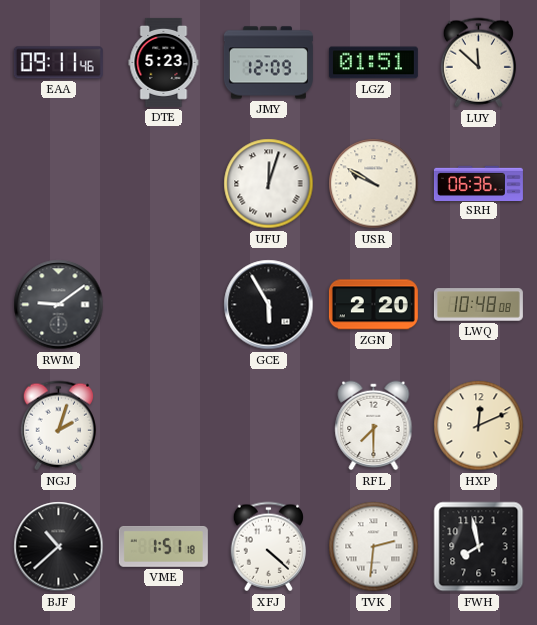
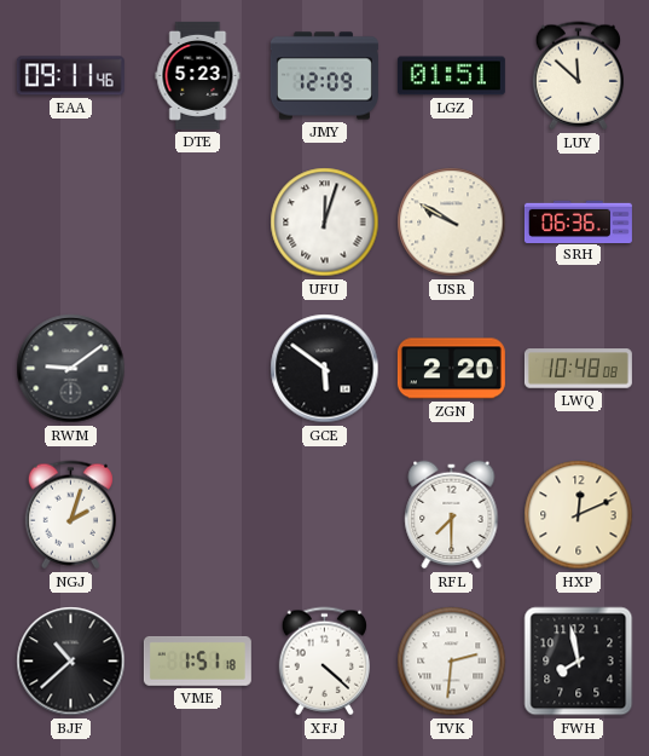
GCE: 5:55 -> 5:51
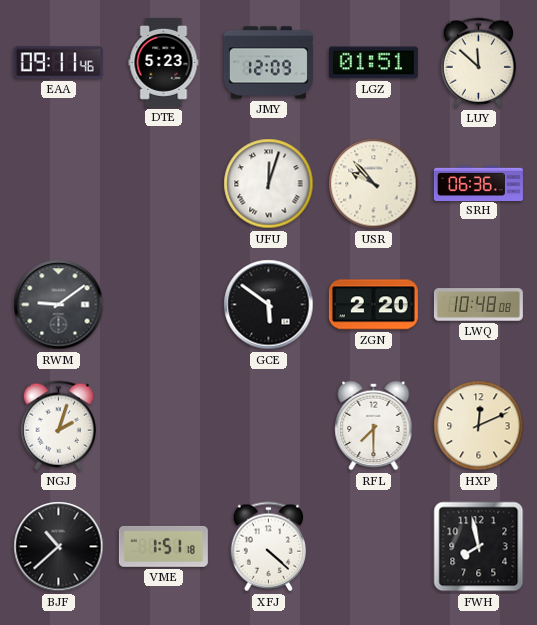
USR: 9:50 -> 9:53
TVK: 2:31 -> none
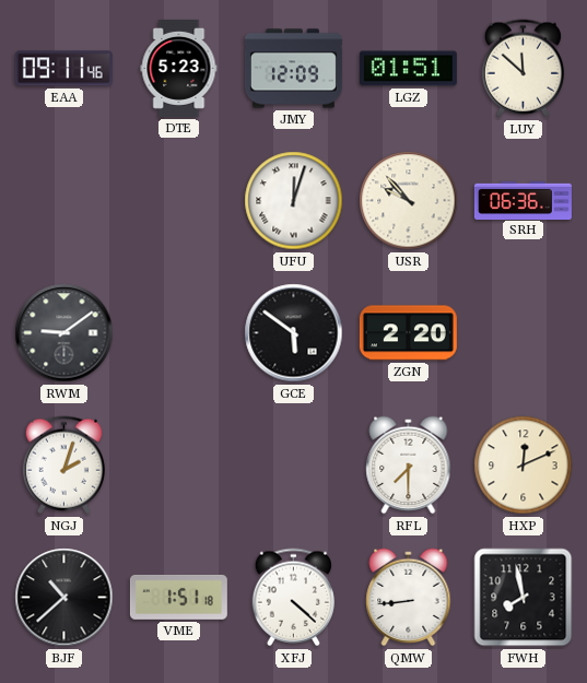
LWQ: 10:48 -> none
QMW: none -> 8:44
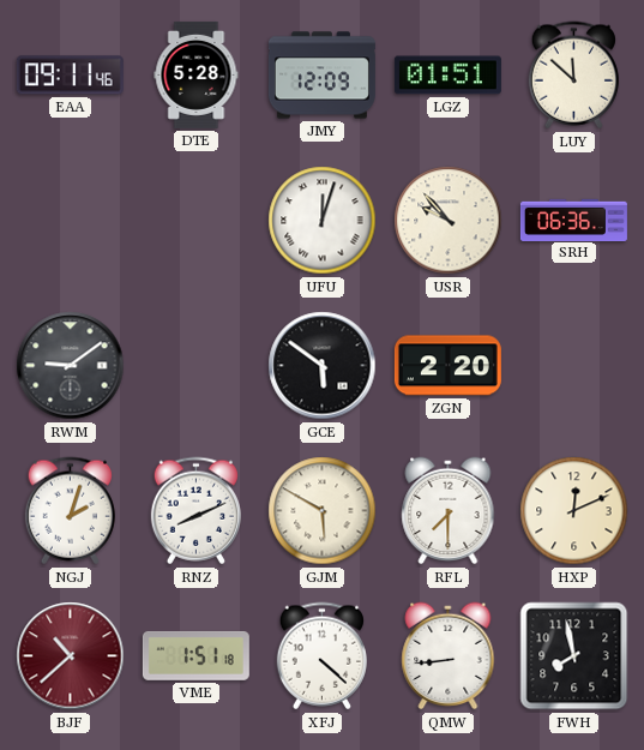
DTE: 5:23 -> 5:28
RNZ: none -> 8:11
GJM: none -> 5:50
BJF dial: black -> burgundy
